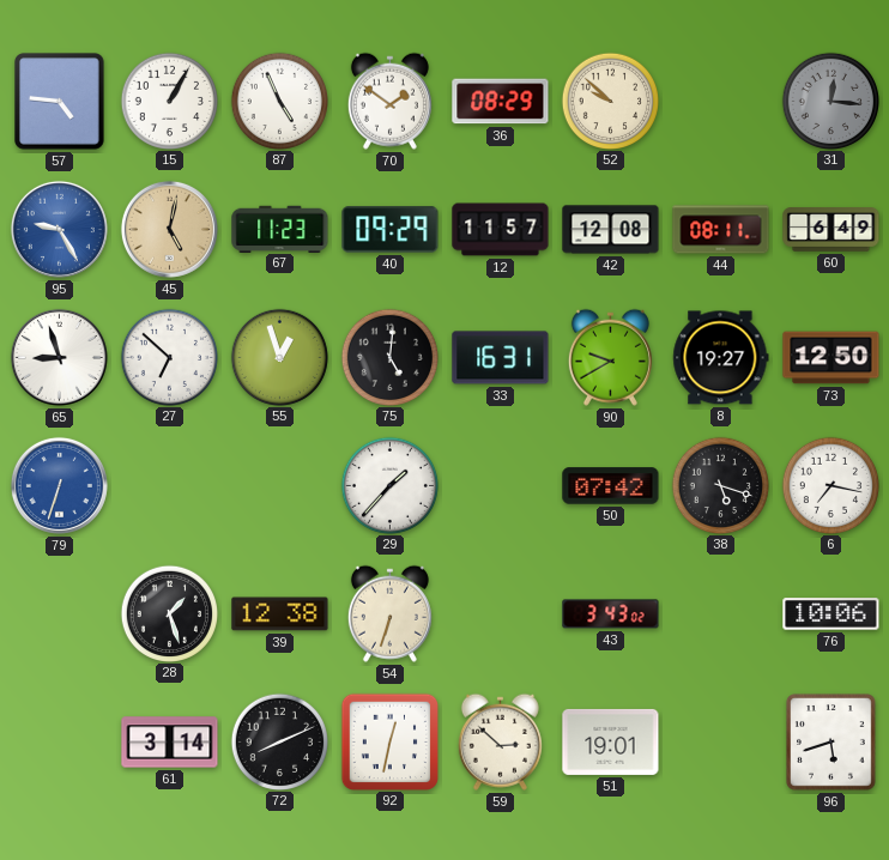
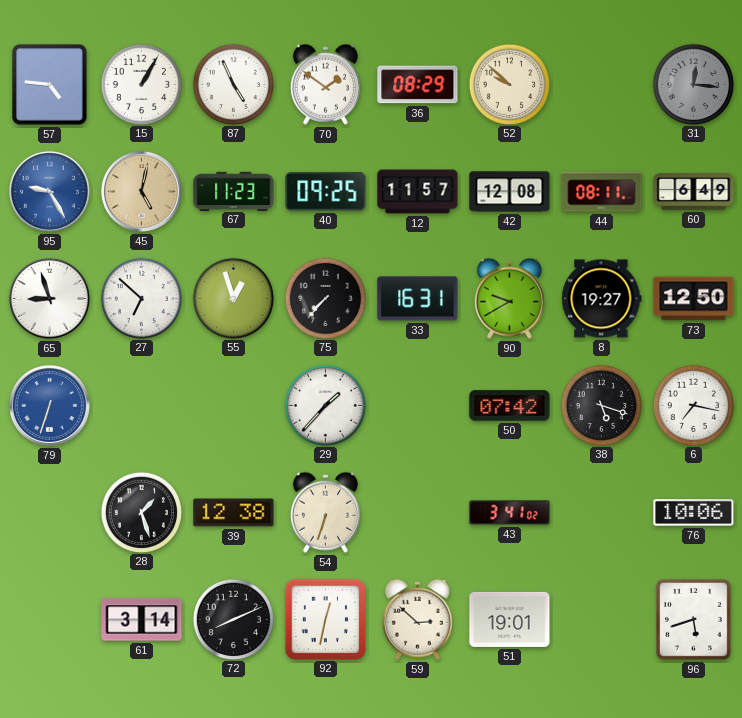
40: 09:29 -> 09:25
75: 5:01 -> 7:37
43: 3:43 -> 3:41
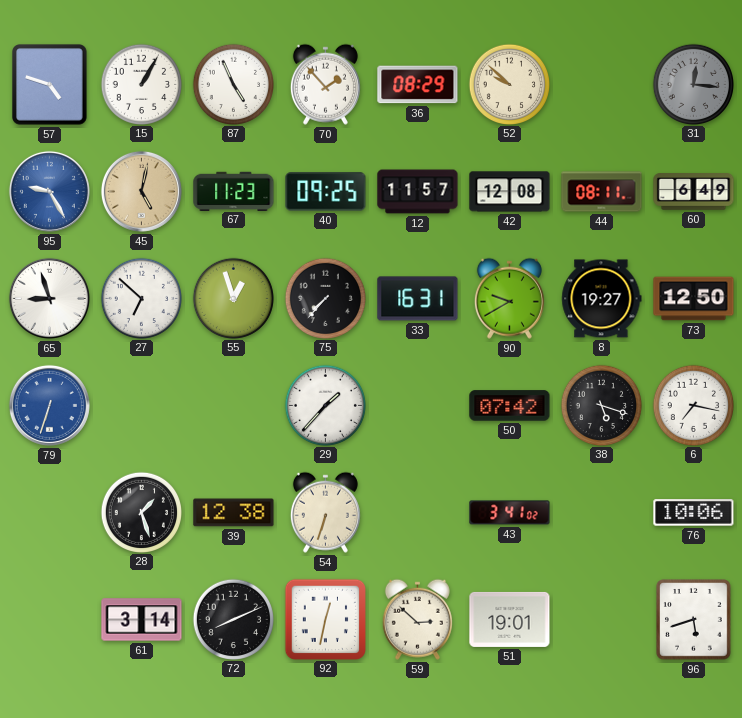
57: 4:46 -> 4:48
70: 1:51 -> 1:53
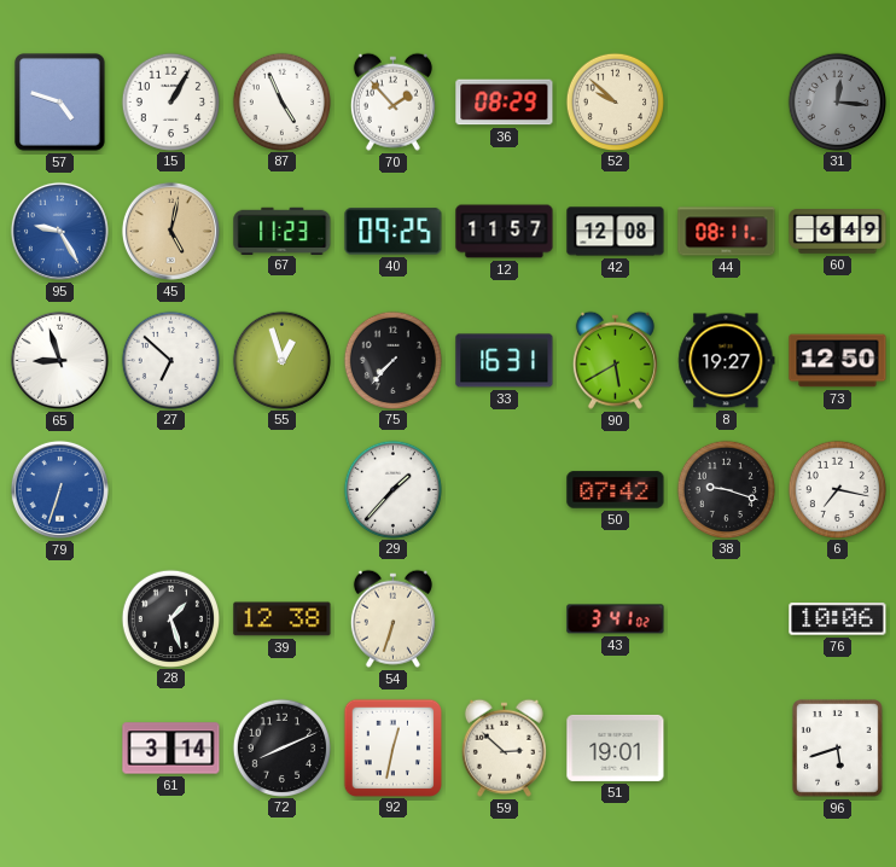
90: 9:40 -> 5:40
38: 5:18 -> 9:18
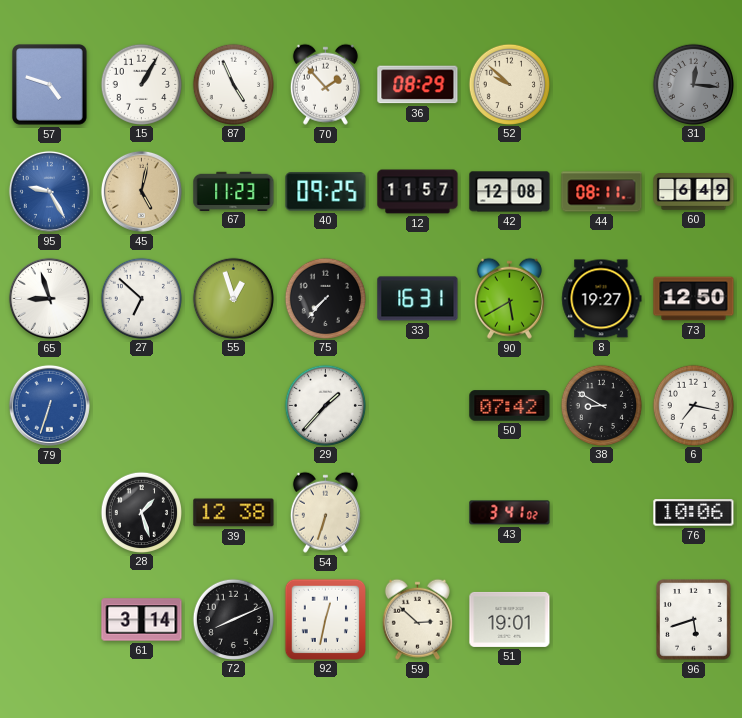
38: 9:18 -> 8:50
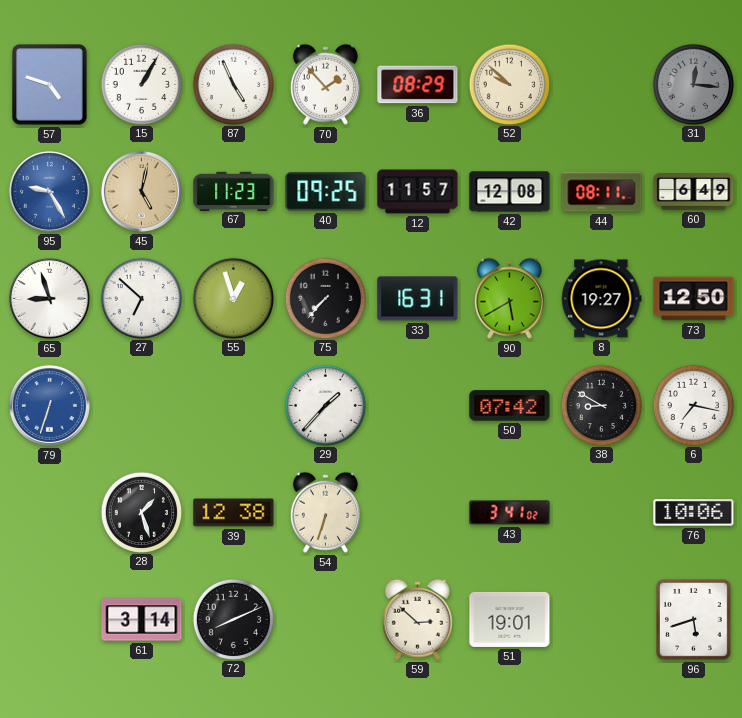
92: 12:32 -> none
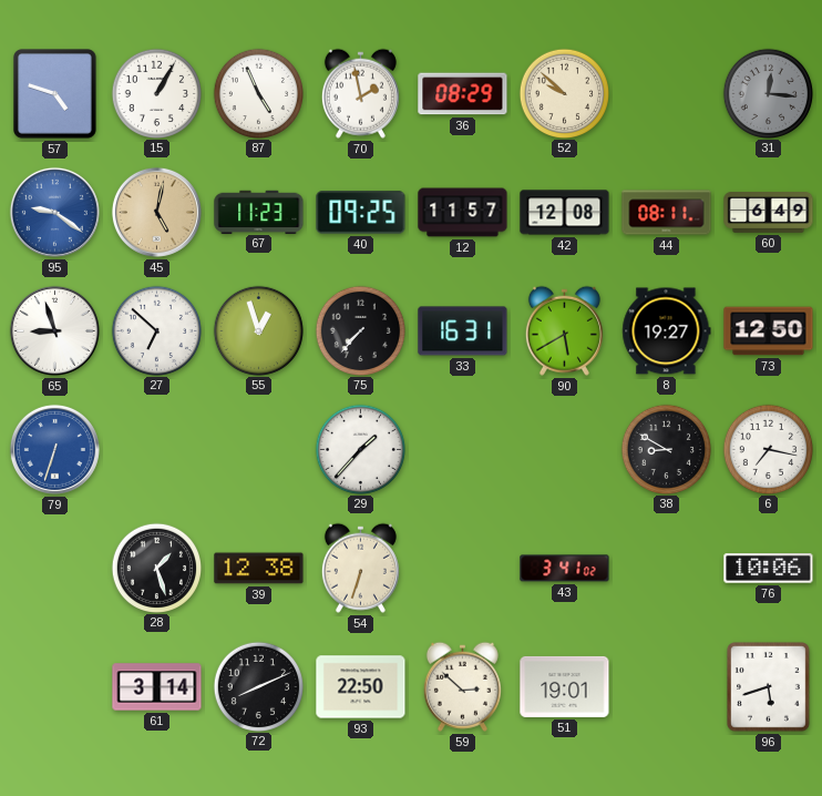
70: 1:53 -> 1:58
95: 9:25 -> 9:21
50: 07:42 -> none
93: none -> 22:50
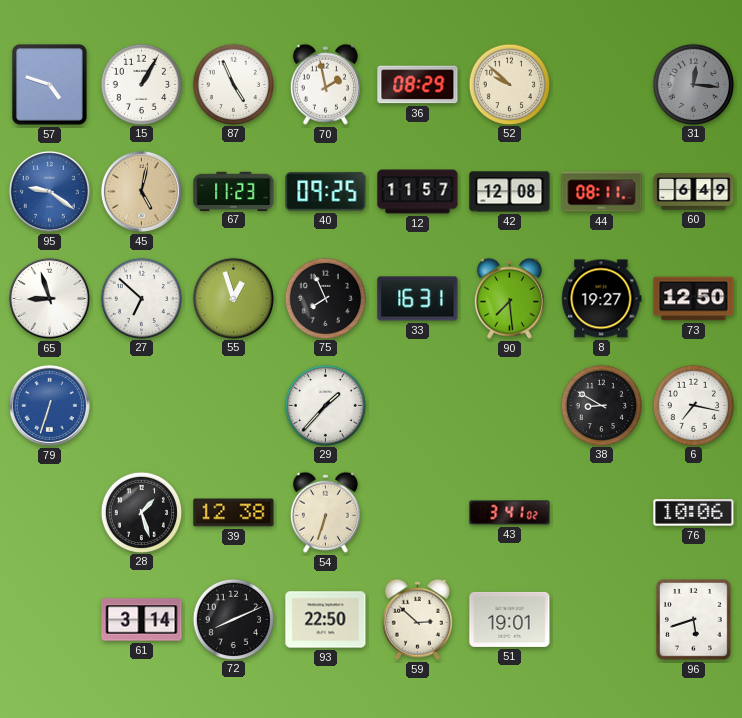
75: 7:37 -> 7:56
90: 5:40 -> 7:29
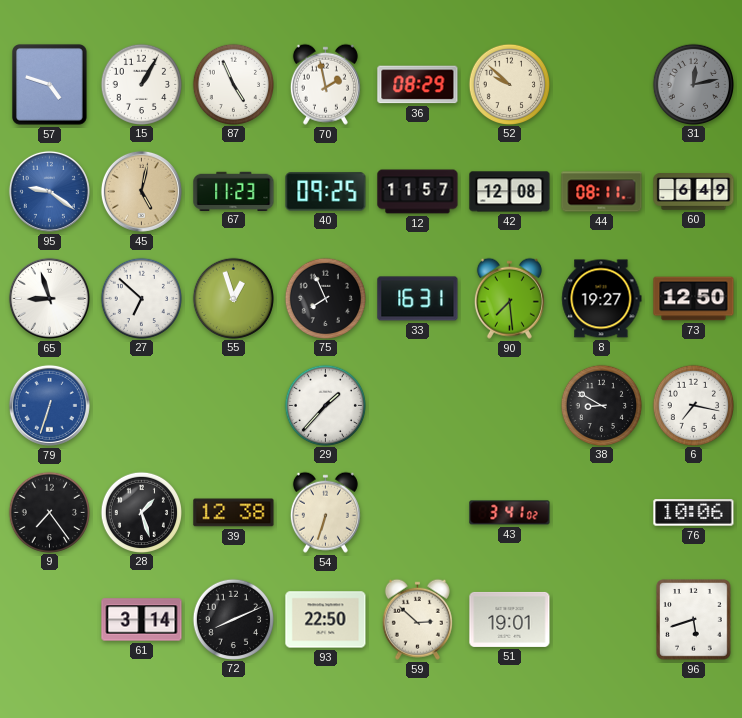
31: 12:16 -> 12:13
9: none -> 7:24
